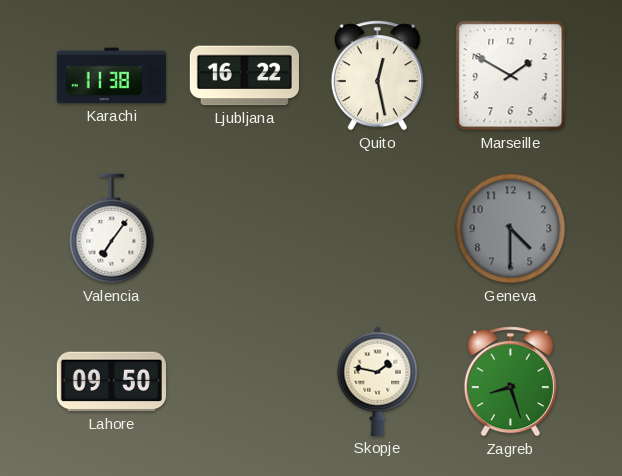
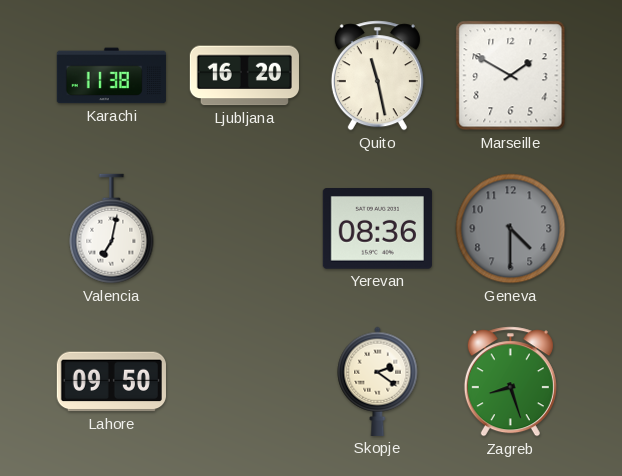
Ljubljana: 16:22 -> 16:20
Quito: 12:28 -> 11:28
Valencia: 7:06 -> 7:02
Yerevan: none -> 08:36
Skopje: 1:47 -> 2:21
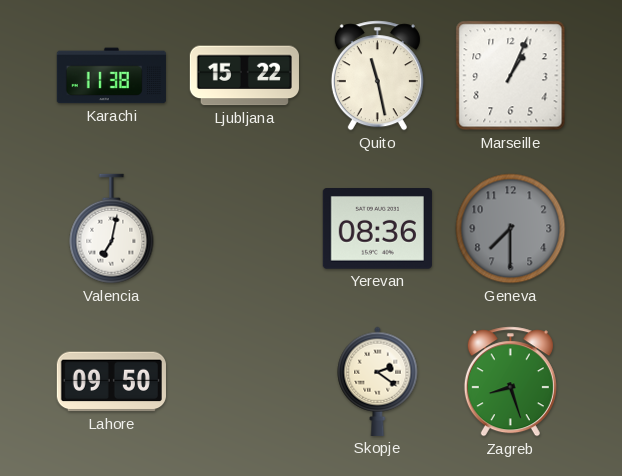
Ljubljana: 16:20 -> 15:22
Marseille: 1:50 -> 1:04
Geneva: 4:30 -> 7:30
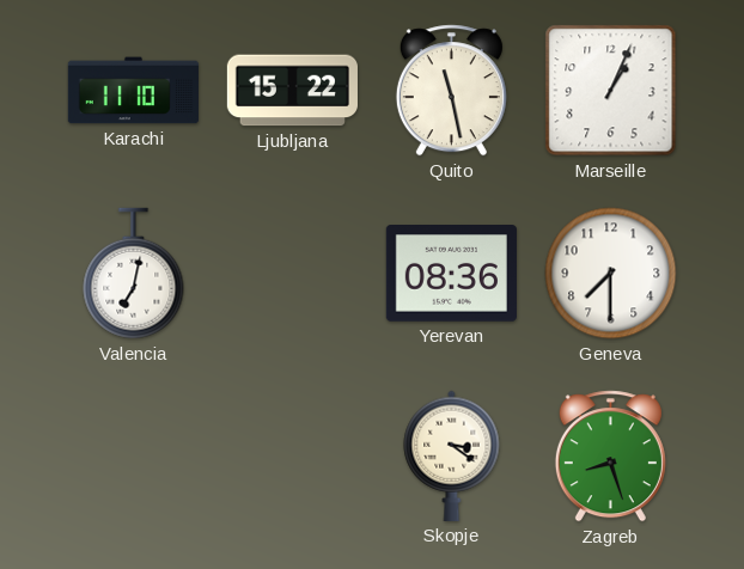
Karachi: 11:38 -> 11:10
Geneva dial: grey -> white
Lahore: 09:50 -> none
Skopje: 2:21 -> 3:21
